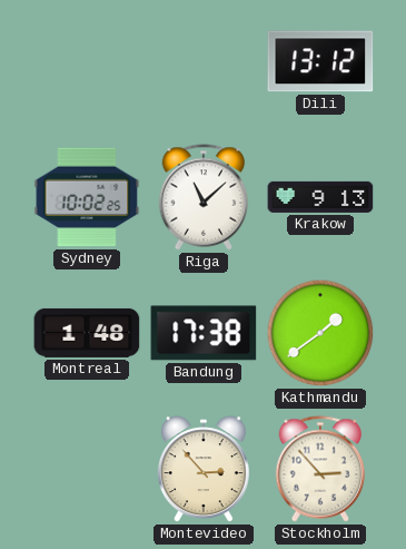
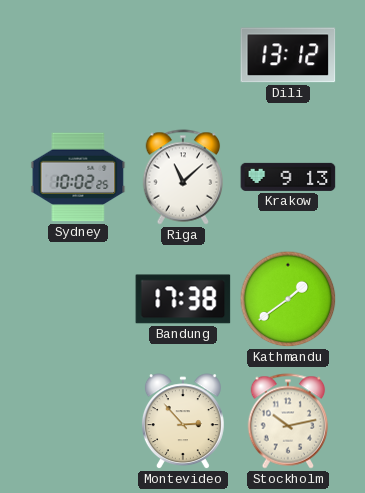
Montreal: 1:48 -> none
Stockholm: 2:53 -> 10:13
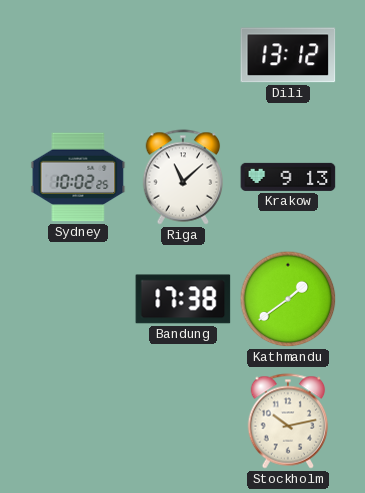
Montevideo: 2:53 -> none
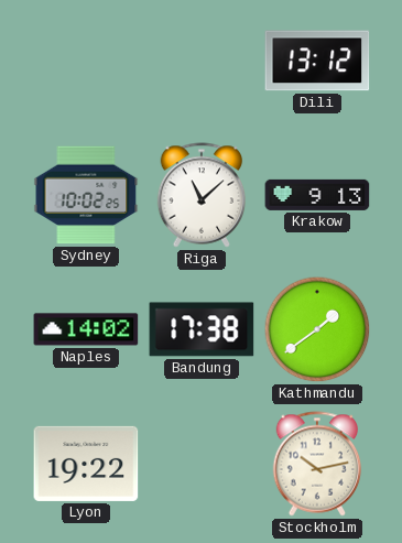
Naples: none -> 14:02
Lyon: none -> 19:22
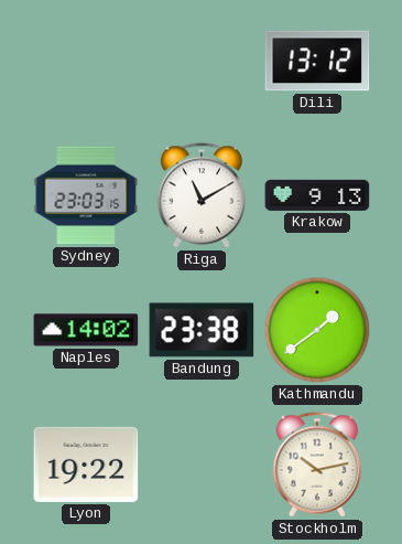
Sydney: 10:02 -> 23:03
Riga: 11:08 -> 11:10
Bandung: 17:38 -> 23:38
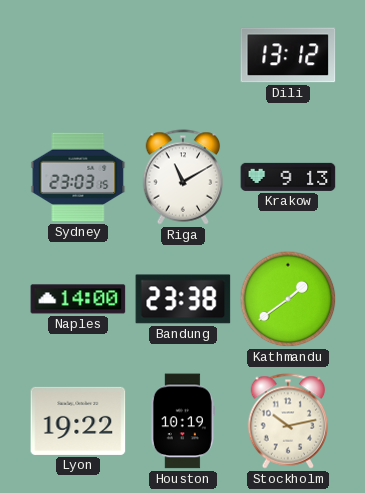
Naples: 14:02 -> 14:00
Houston: none -> 10:19
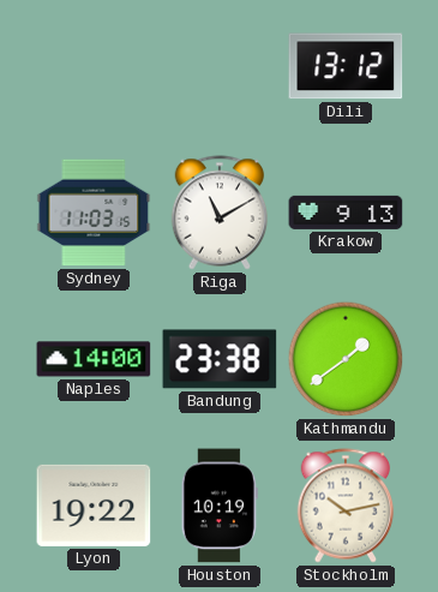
Sydney: 23:03 -> 11:03
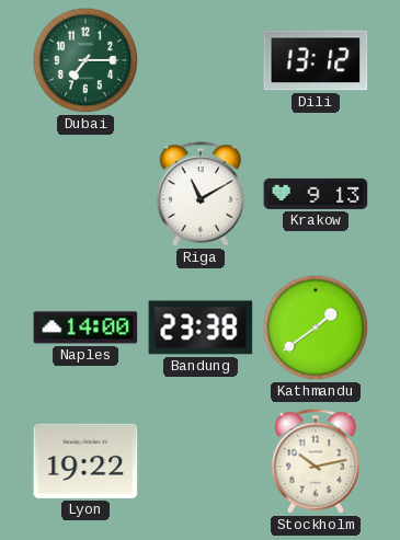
Dubai: none -> 7:15
Sydney: 11:03 -> none
Houston: 10:19 -> none
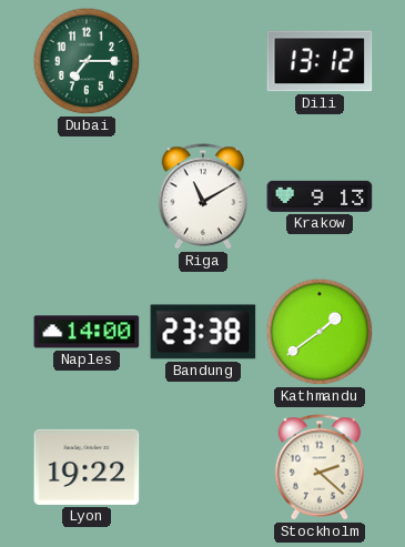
Stockholm: 10:13 -> 2:22
